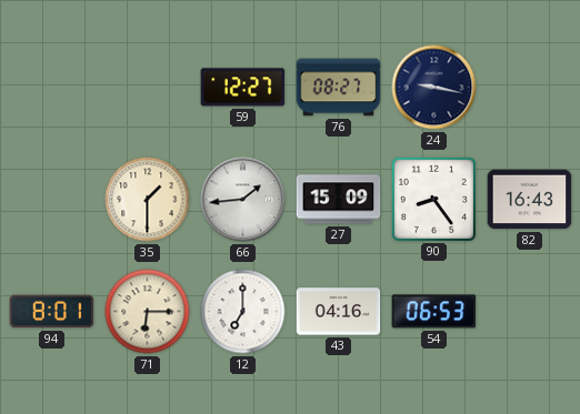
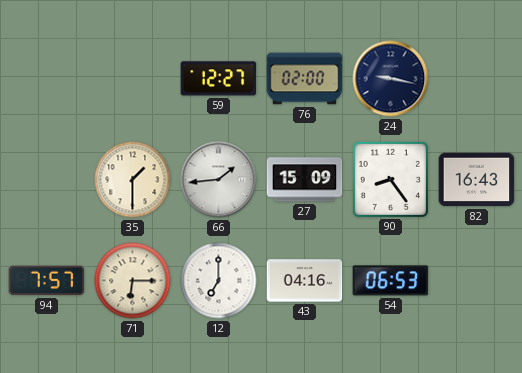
76: 08:27 -> 02:00
94: 8:01 -> 7:57
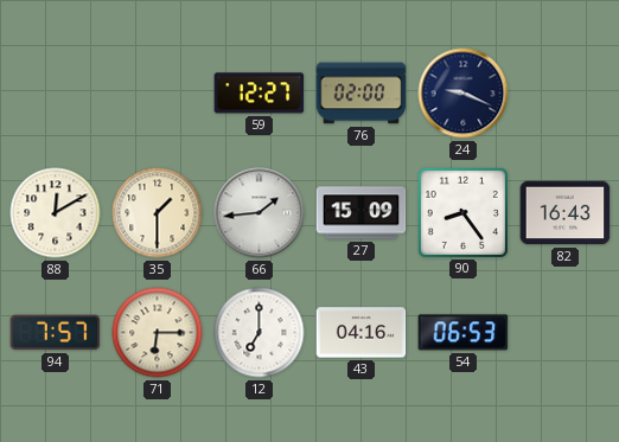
24: 9:17 -> 9:19
88: none -> 12:10
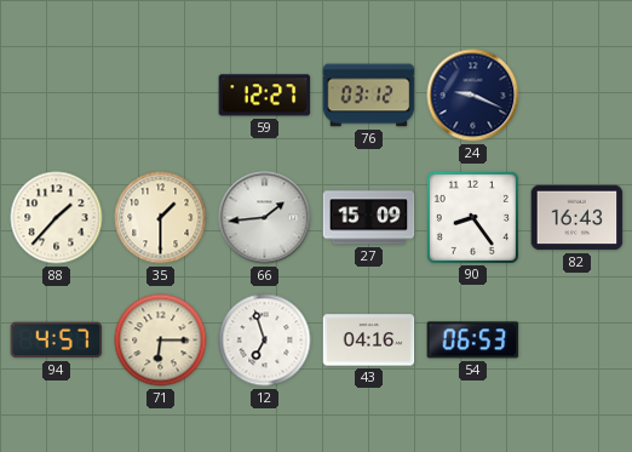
76: 02:00 -> 03:12
88: 12:10 -> 1:37
94: 7:57 -> 4:57
12: 7:00 -> 6:57
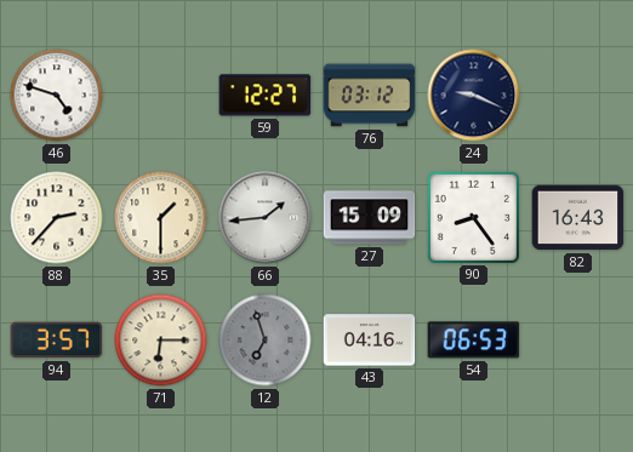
46: none -> 4:48
88: 1:37 -> 2:37
94: 4:57 -> 3:57
12 dial: white -> grey
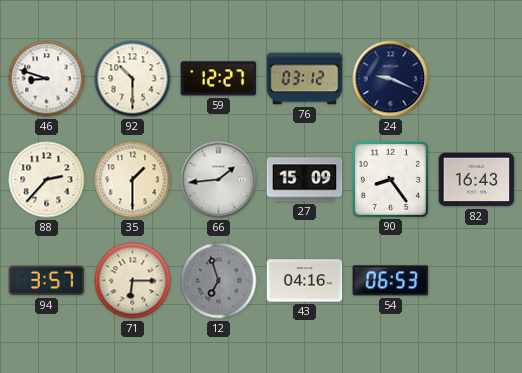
46: 4:48 -> 8:48
92: none -> 10:30
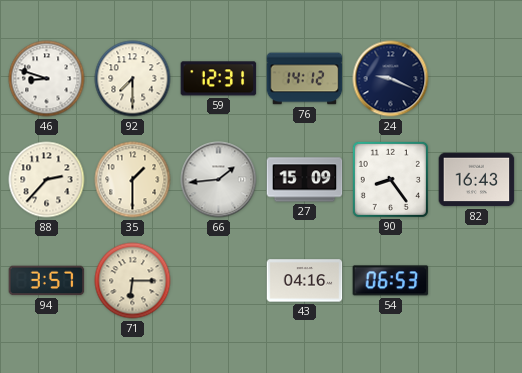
92: 10:30 -> 7:30
59: 12:27 -> 12:31
76: 03:12 -> 14:12
12: 6:57 -> none
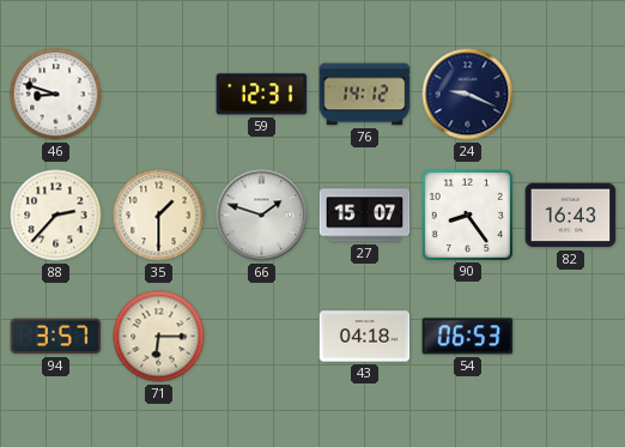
92: 7:30 -> none
66: 1:44 -> 1:48
27: 15:09 -> 15:07
43: 04:16 -> 04:18
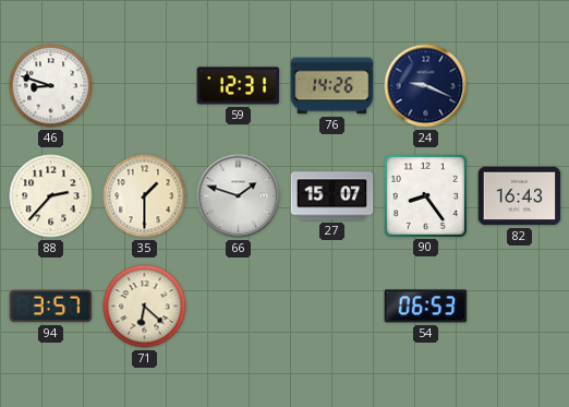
76: 14:12 -> 14:26
71: 6:15 -> 6:22
43: 04:18 -> none
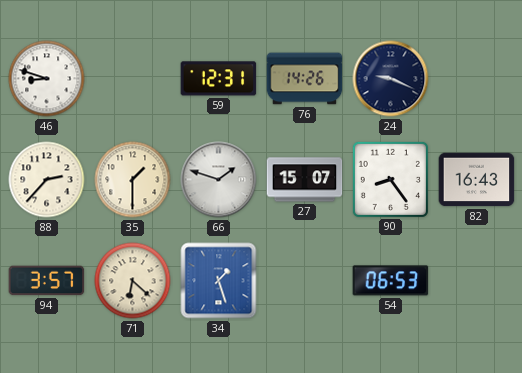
34: none -> 1:27
